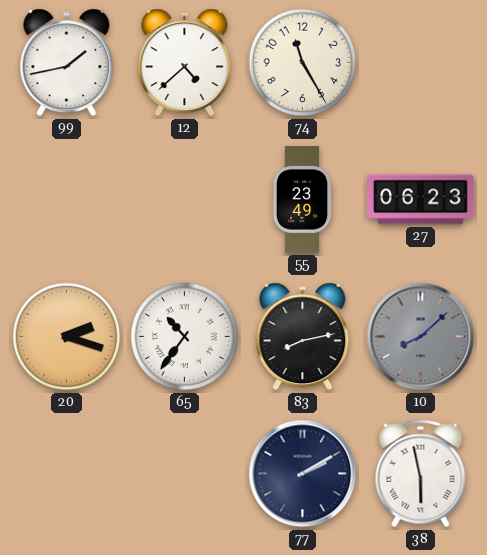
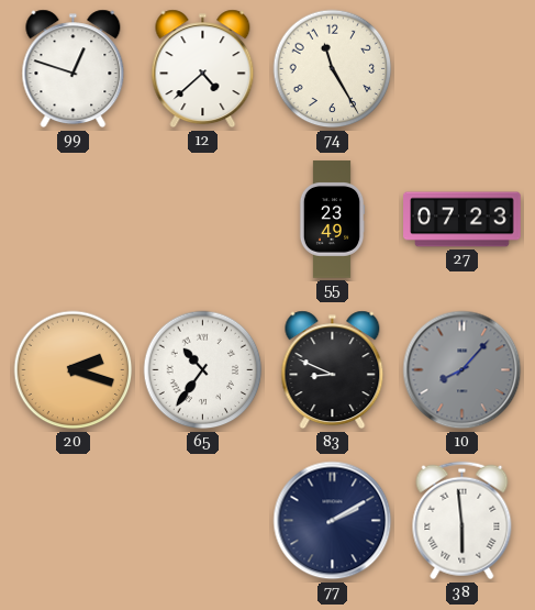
99: 1:43 -> 12:48
27: 06:23 -> 07:23
83: 8:13 -> 8:49
10: 8:08 -> 8:07
38: 5:58 -> 5:59
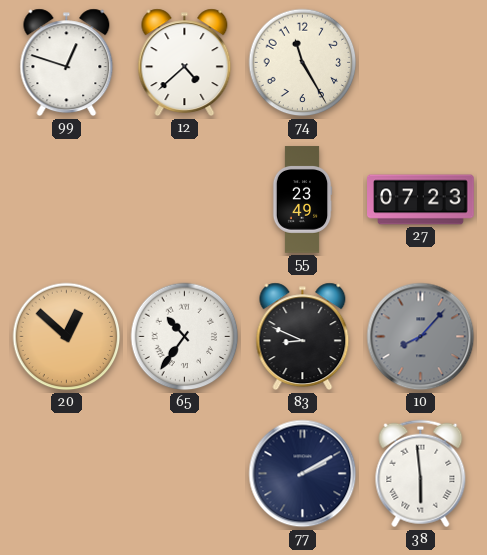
20: 2:18 -> 12:52
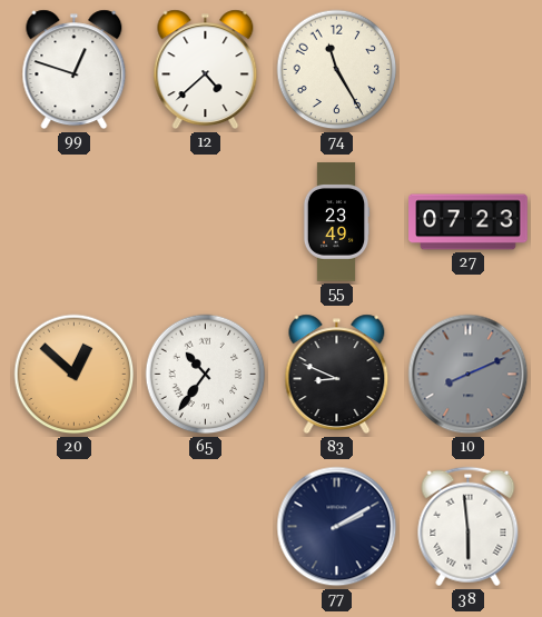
10: 8:07 -> 8:11
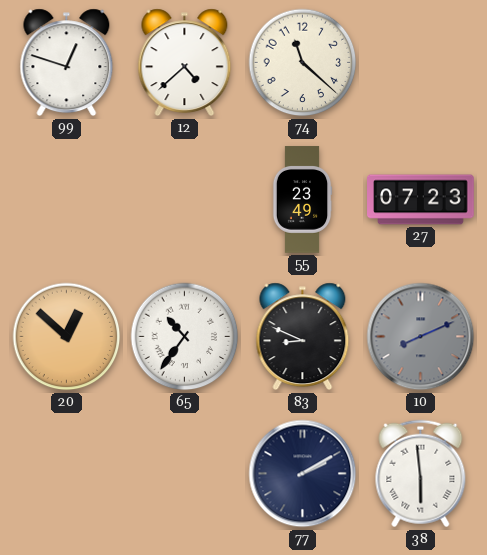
74: 11:25 -> 11:22
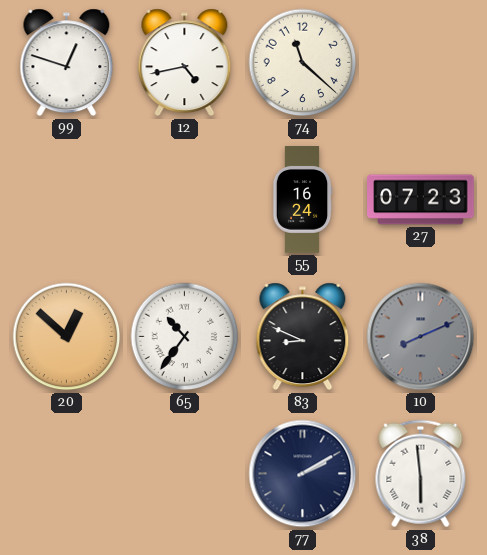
12: 4:38 -> 4:43
55: 23:49 -> 16:24
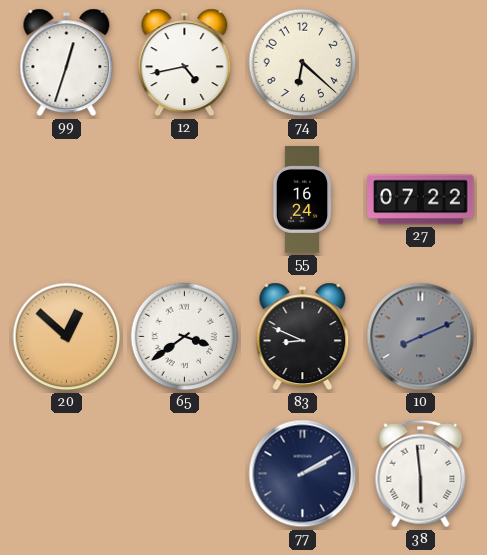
99: 12:48 -> 12:33
74: 11:22 -> 6:22
27: 07:23 -> 07:22
65: 10:36 -> 3:39
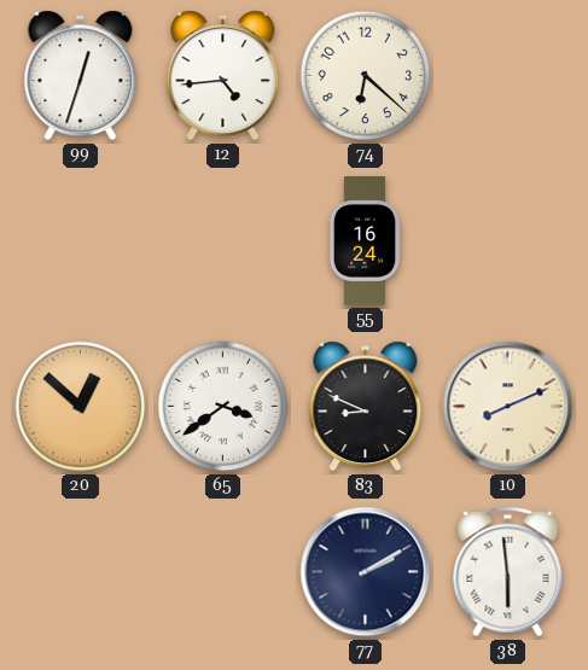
12: 4:43 -> 4:44
27: 07:22 -> none
10 dial: grey -> cream
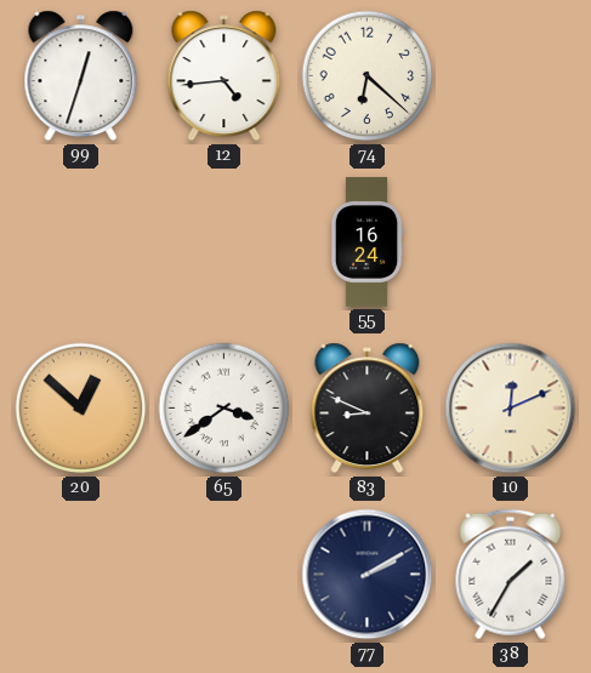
10: 8:11 -> 12:11
38: 5:59 -> 1:35
